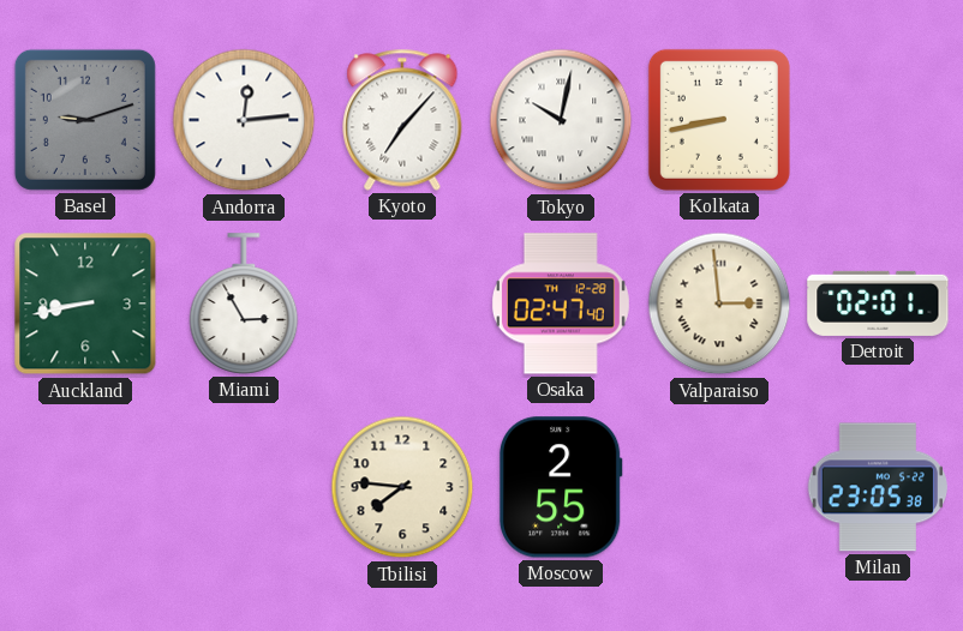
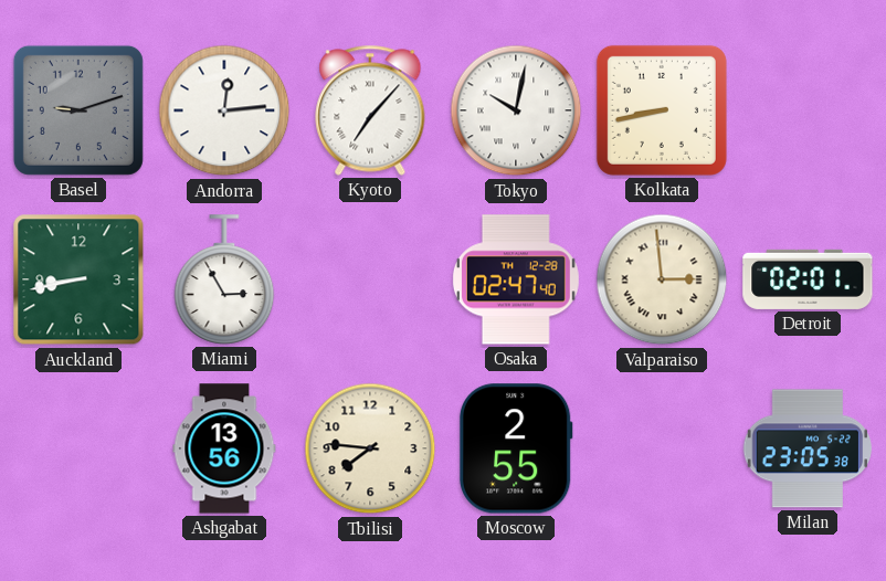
Ashgabat: none -> 13:56
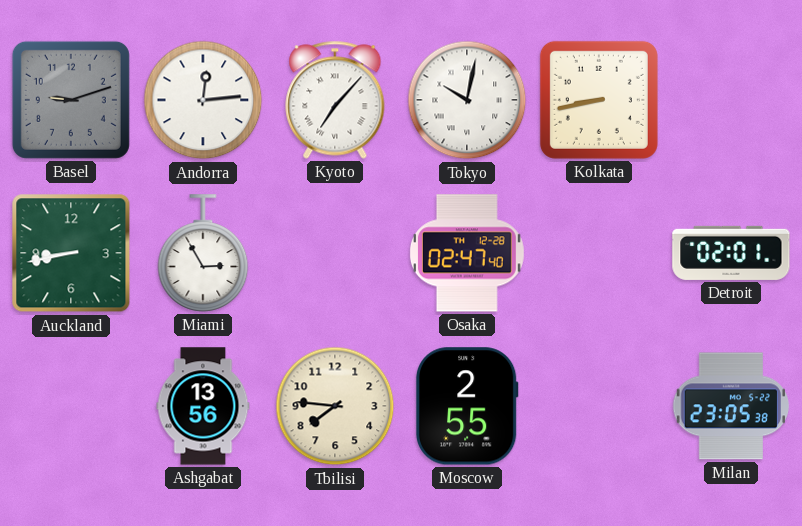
Valparaiso: 2:59 -> none
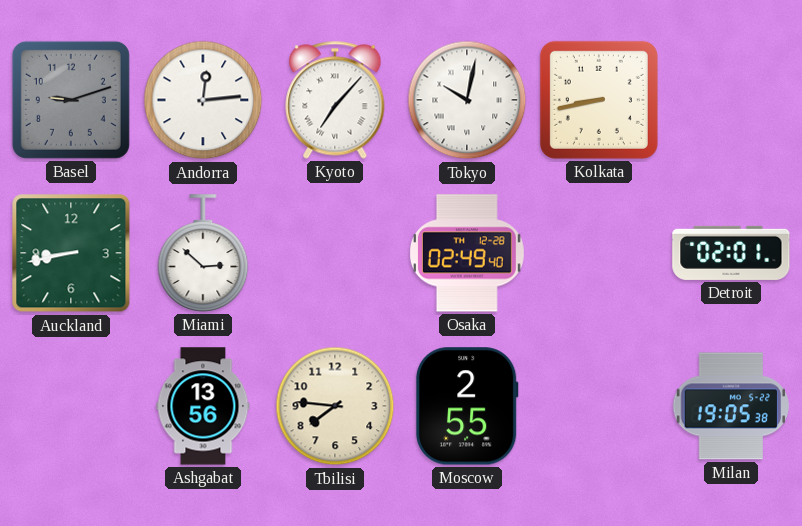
Miami: 2:55 -> 2:52
Osaka: 02:47 -> 02:49
Milan: 23:05 -> 19:05
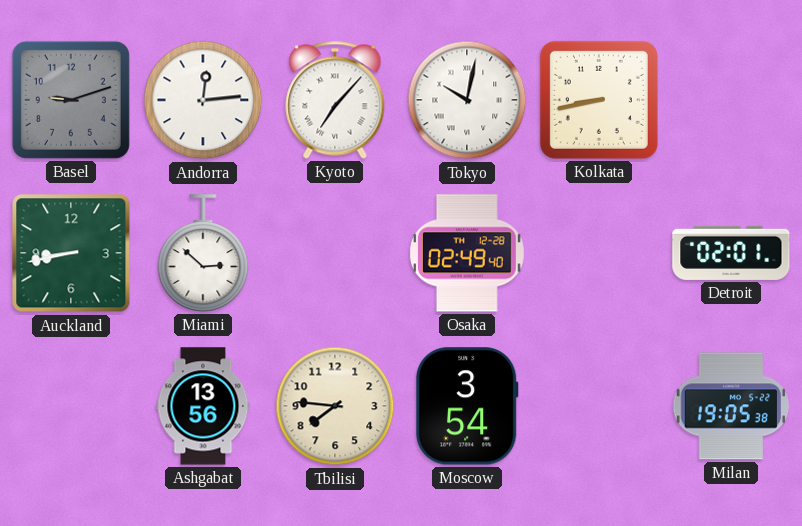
Moscow: 2:55 -> 3:54
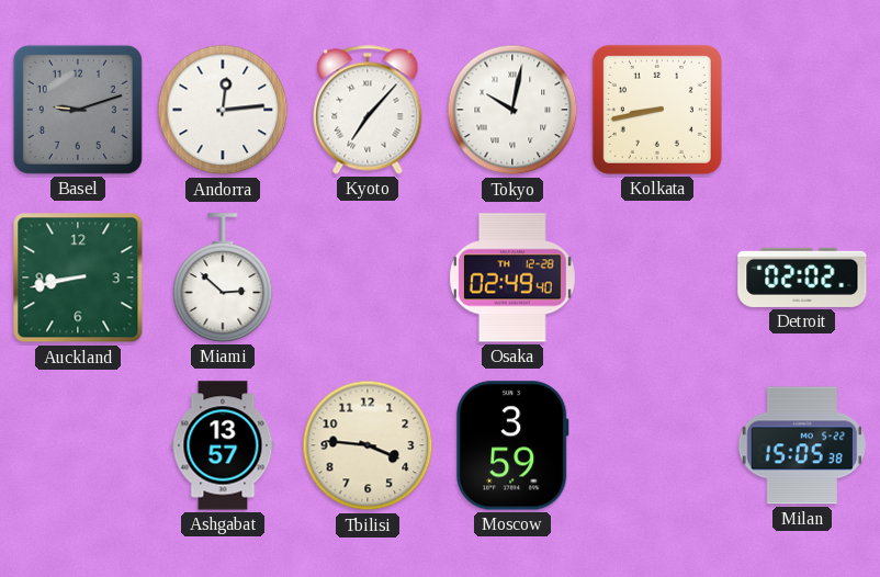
Detroit: 02:01 -> 02:02
Ashgabat: 13:56 -> 13:57
Tbilisi: 7:46 -> 3:46
Moscow: 3:54 -> 3:59
Milan: 19:05 -> 15:05
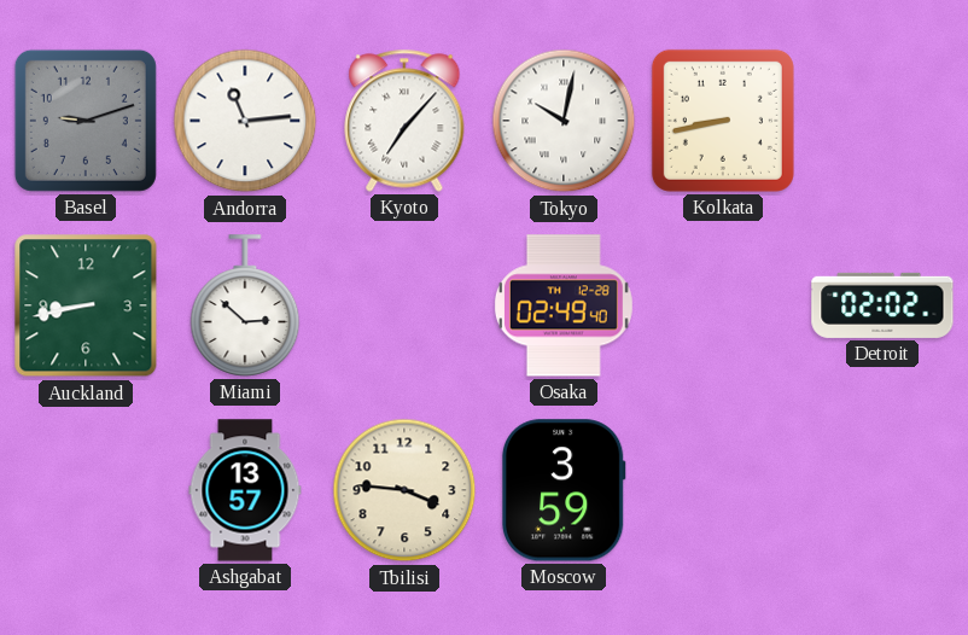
Andorra: 12:14 -> 11:14
Milan: 15:05 -> none
